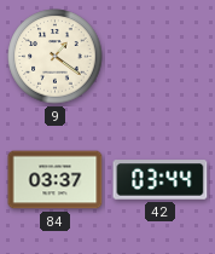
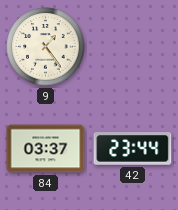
9: 1:21 -> 1:24
42: 03:44 -> 23:44
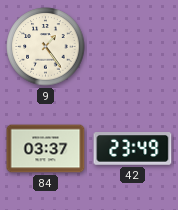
42: 23:44 -> 23:49
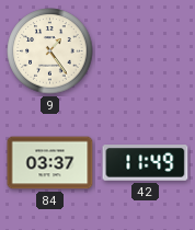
42: 23:49 -> 11:49
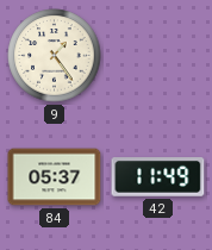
84: 03:37 -> 05:37
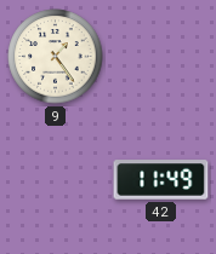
84: 05:37 -> none
